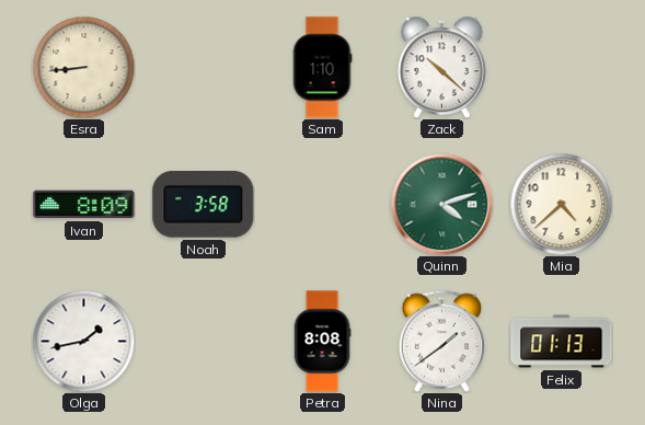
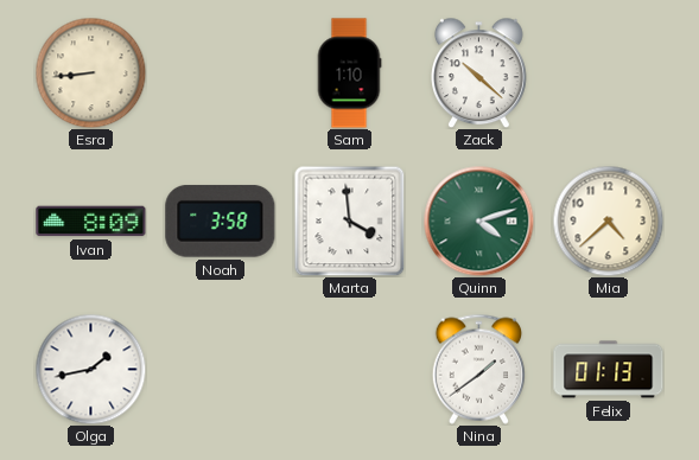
Marta: none -> 3:59
Petra: 8:08 -> none
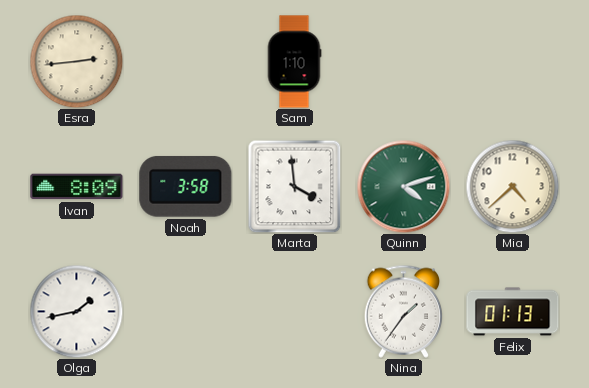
Esra: 8:44 -> 2:44
Zack: 10:22 -> none
Nina: 1:39 -> 1:36
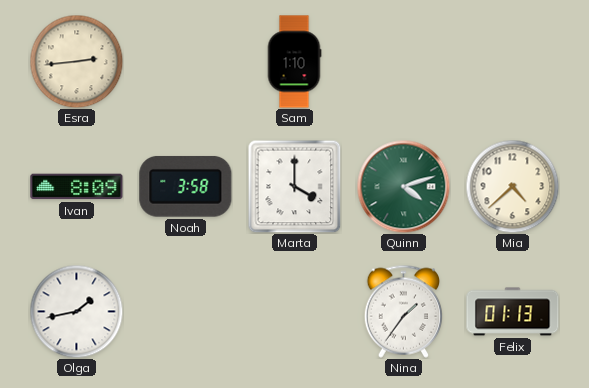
Marta: 3:59 -> 4:00
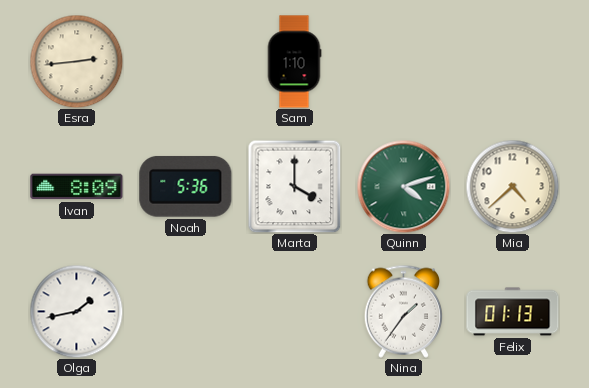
Noah: 3:58 -> 5:36
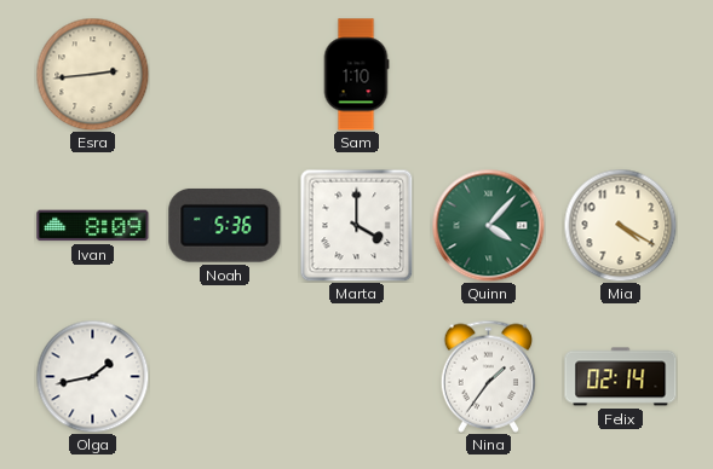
Quinn: 4:12 -> 4:07
Mia: 4:38 -> 4:20
Felix: 01:13 -> 02:14
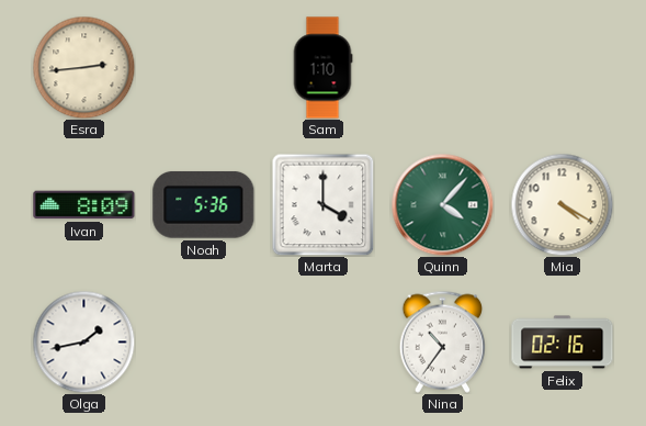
Nina: 1:36 -> 10:36
Felix: 02:14 -> 02:16
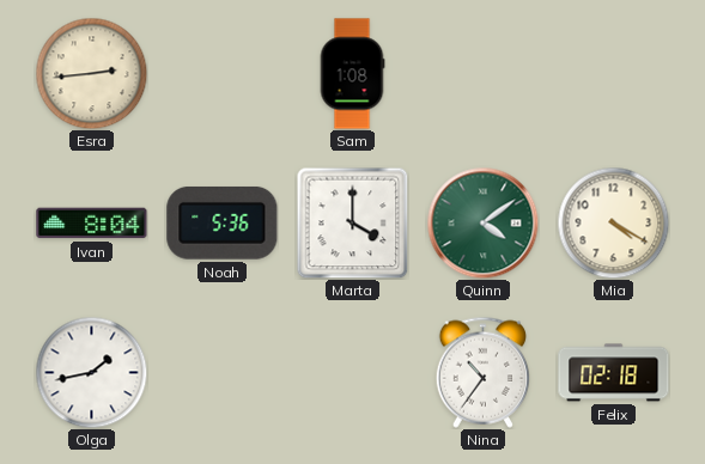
Sam: 1:10 -> 1:08
Ivan: 8:09 -> 8:04
Quinn: 4:07 -> 4:09
Felix: 02:16 -> 02:18
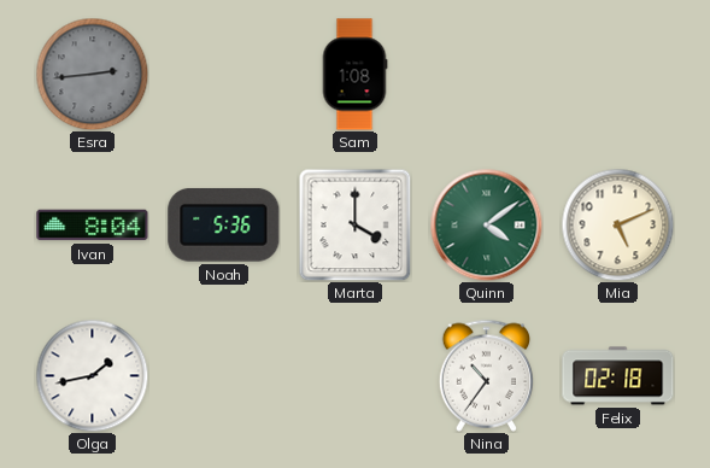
Esra dial: cream -> grey
Mia: 4:20 -> 5:11
